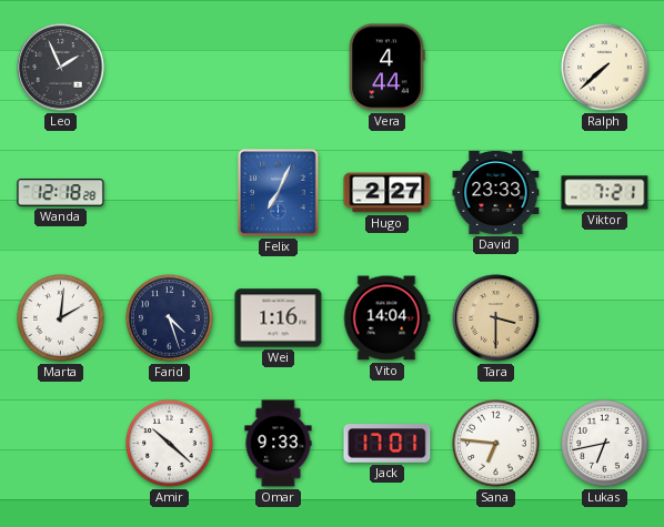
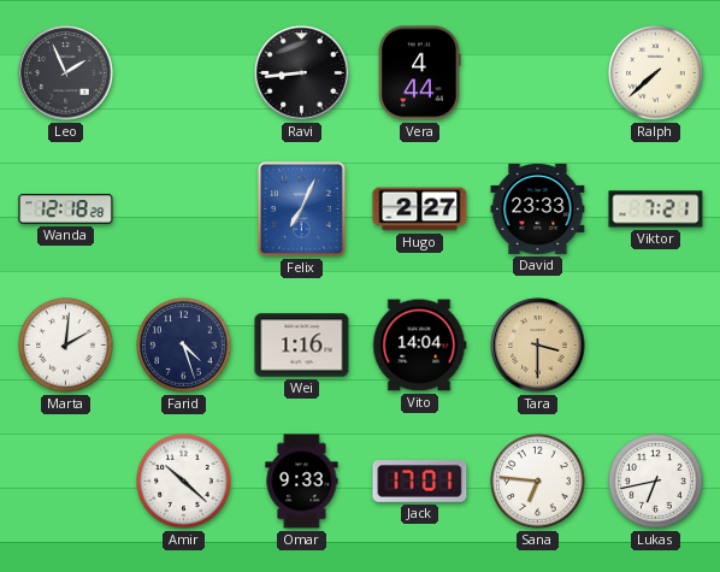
Ravi: none -> 8:44
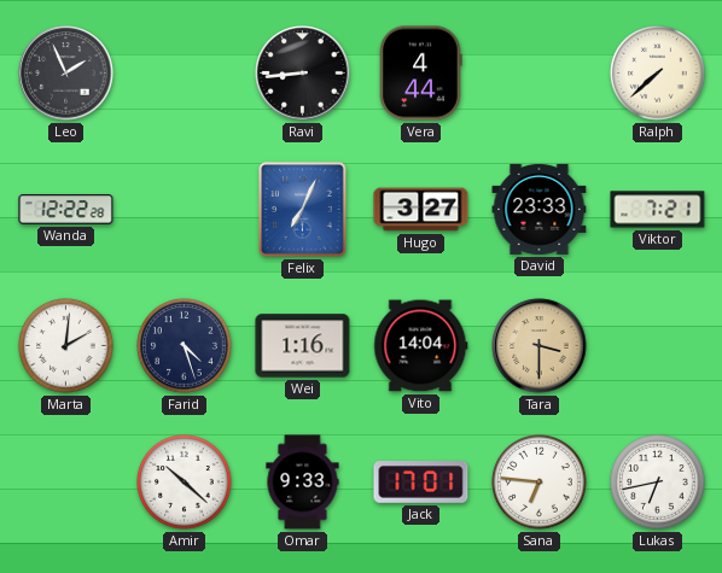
Wanda: 12:18 -> 12:22
Hugo: 2:27 -> 3:27
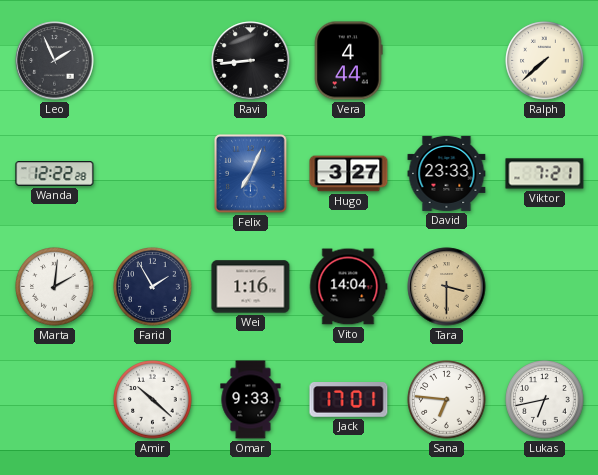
Farid: 4:27 -> 1:55
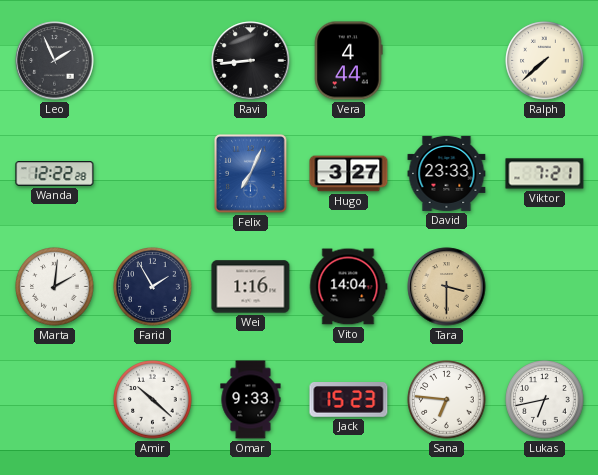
Jack: 17:01 -> 15:23
